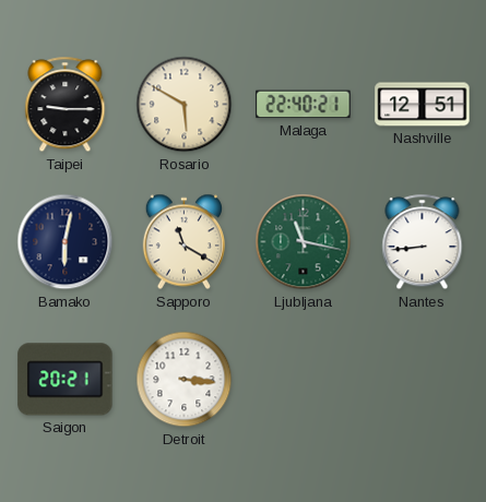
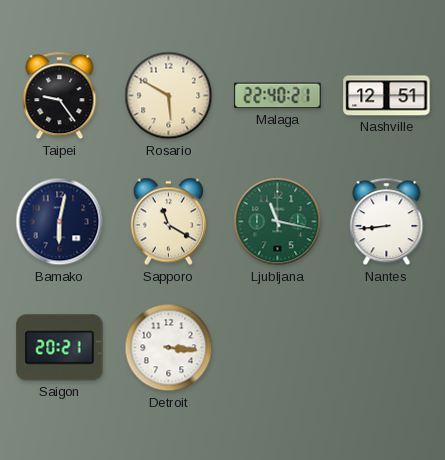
Taipei: 9:15 -> 9:24
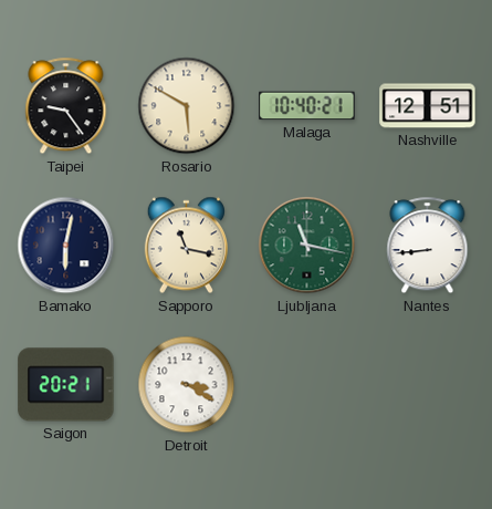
Malaga: 22:40 -> 10:40
Sapporo: 11:20 -> 11:17
Detroit: 3:16 -> 3:20
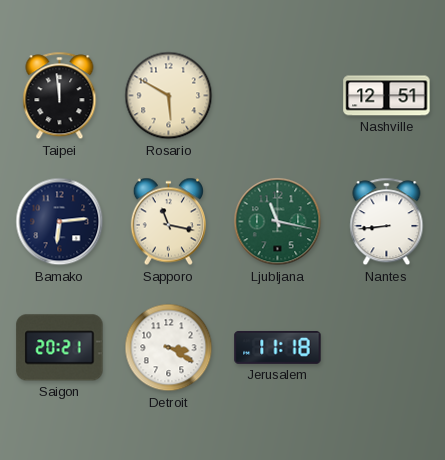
Taipei: 9:24 -> 11:59
Malaga: 10:40 -> none
Bamako: 6:02 -> 6:14
Jerusalem: none -> 11:18
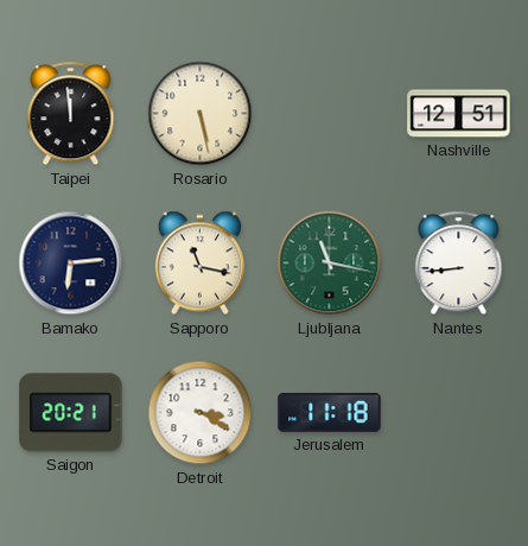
Rosario: 5:50 -> 5:28
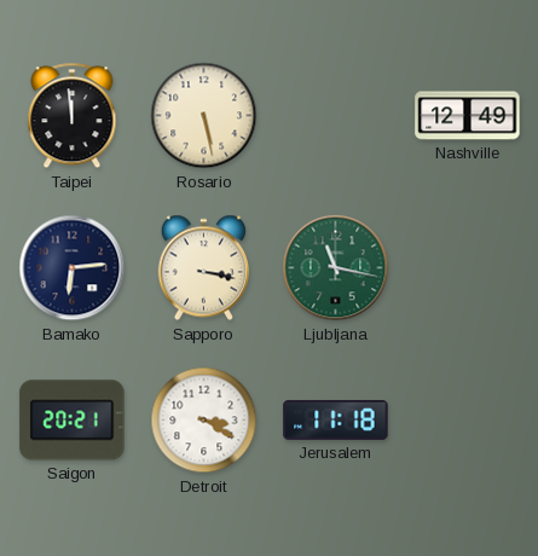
Nashville: 12:51 -> 12:49
Sapporo: 11:17 -> 3:17
Nantes: 8:44 -> none
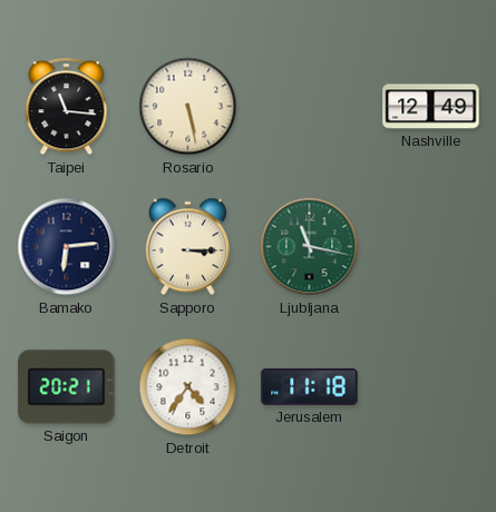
Taipei: 11:59 -> 11:16
Sapporo: 3:17 -> 3:15
Detroit: 3:20 -> 4:36
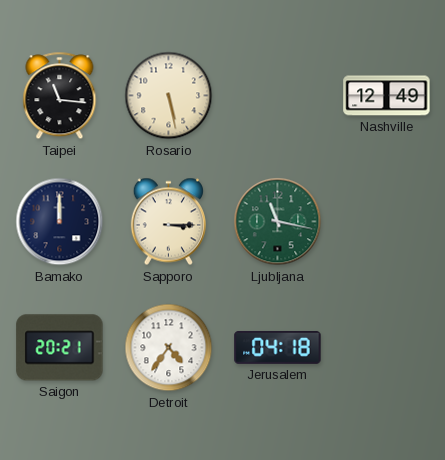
Bamako: 6:14 -> 12:00
Jerusalem: 11:18 -> 04:18
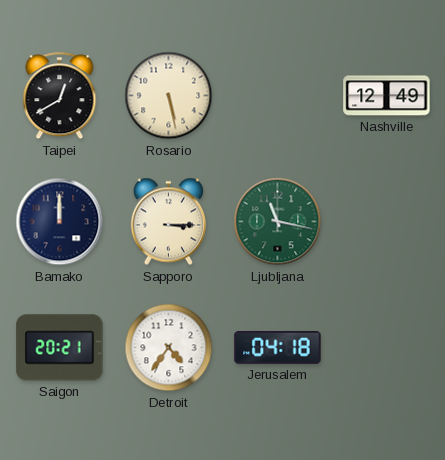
Taipei: 11:16 -> 12:40
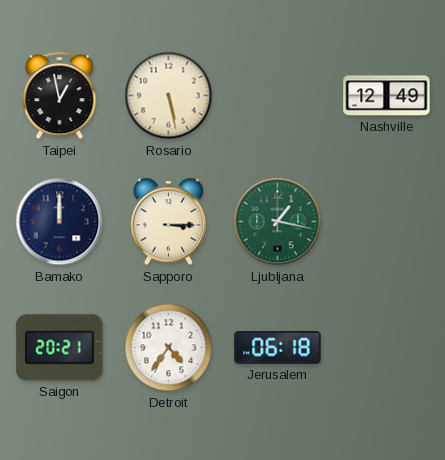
Taipei: 12:40 -> 12:58
Ljubljana: 11:17 -> 1:17
Jerusalem: 04:18 -> 06:18
